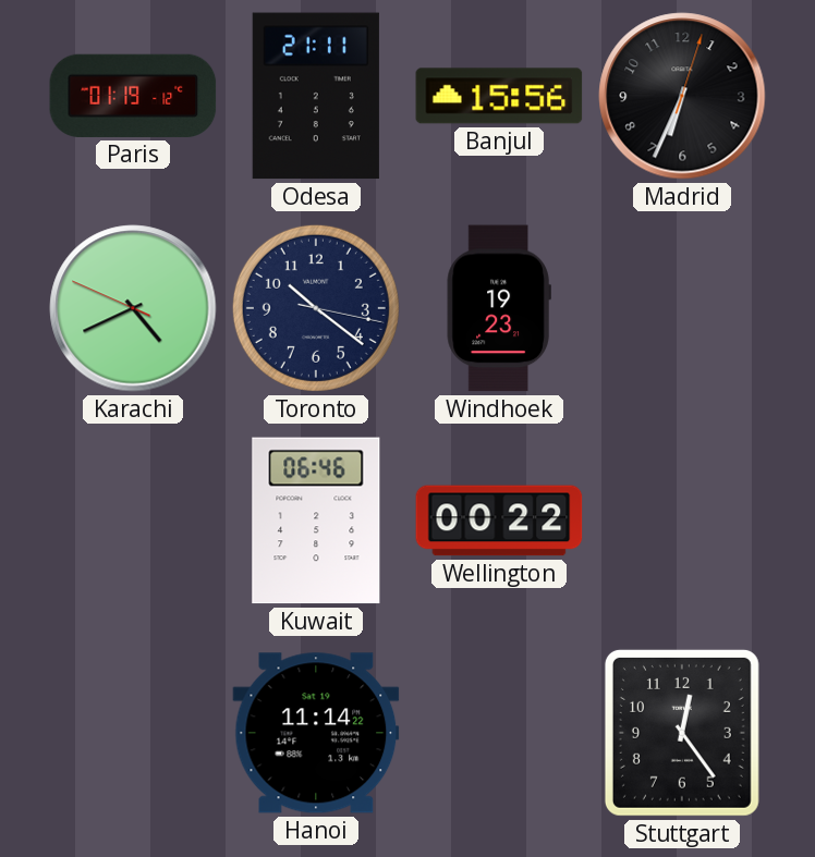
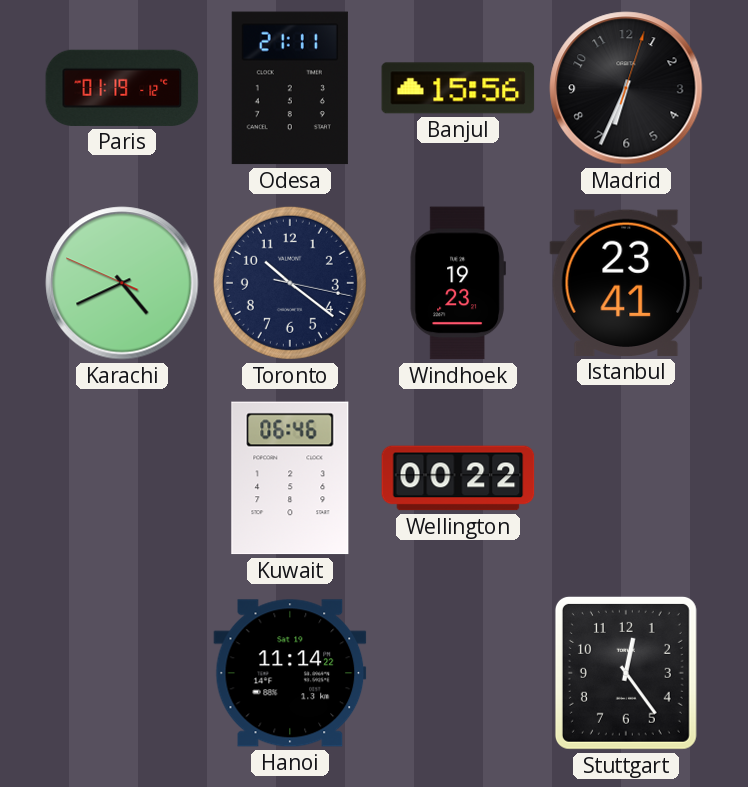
Istanbul: none -> 23:41
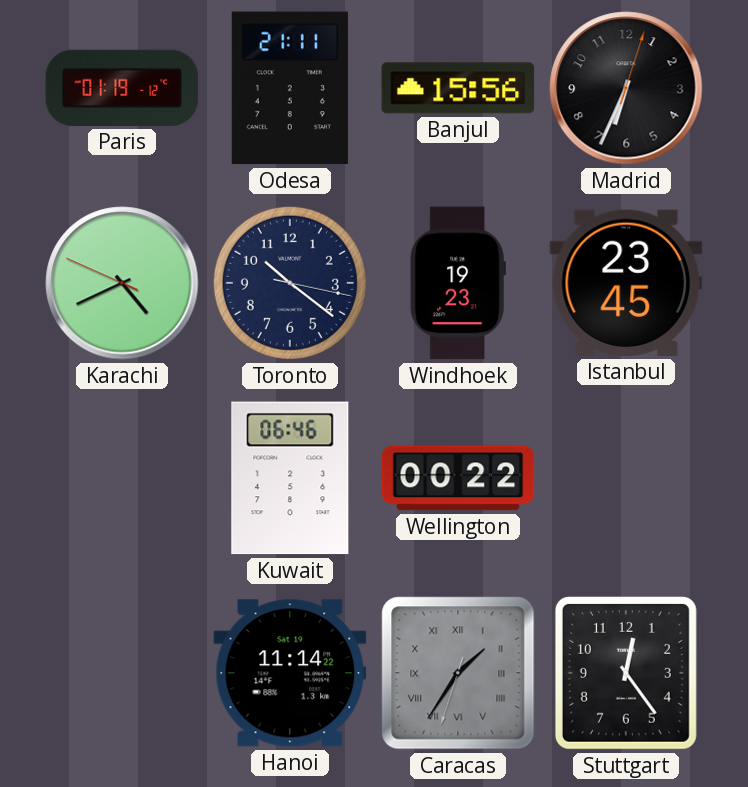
Istanbul: 23:41 -> 23:45
Caracas: none -> 1:35
